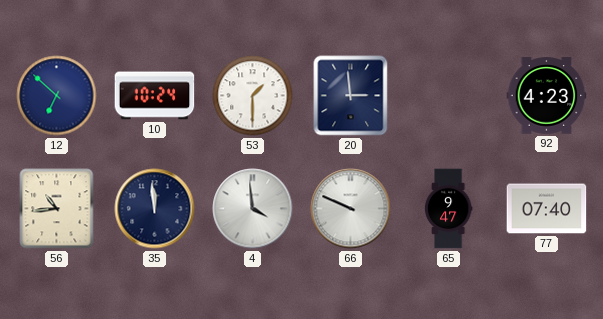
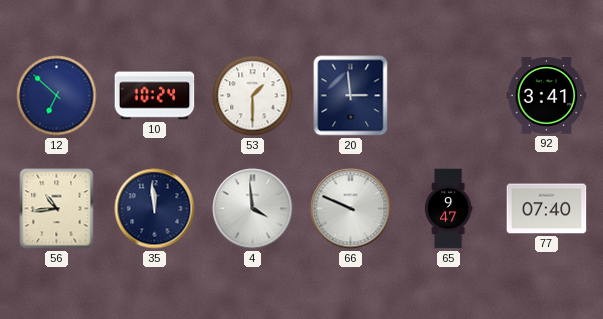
92: 4:23 -> 3:41
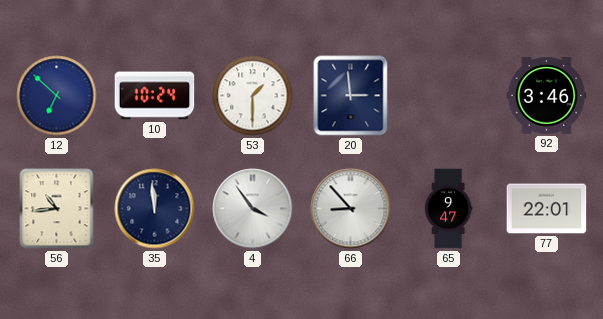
92: 3:41 -> 3:46
4: 3:59 -> 3:54
66: 9:49 -> 8:53
77: 07:40 -> 22:01
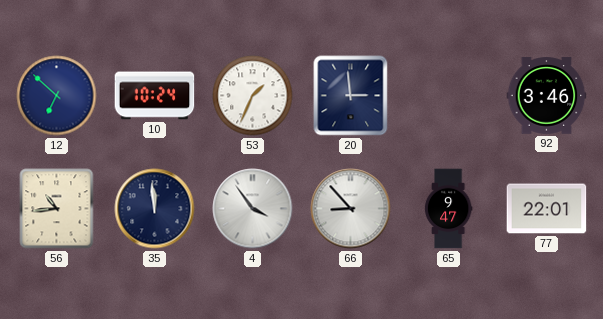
53: 1:30 -> 1:34
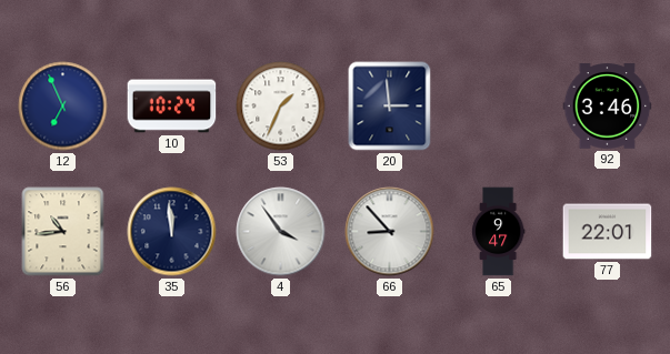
12: 6:52 -> 6:56
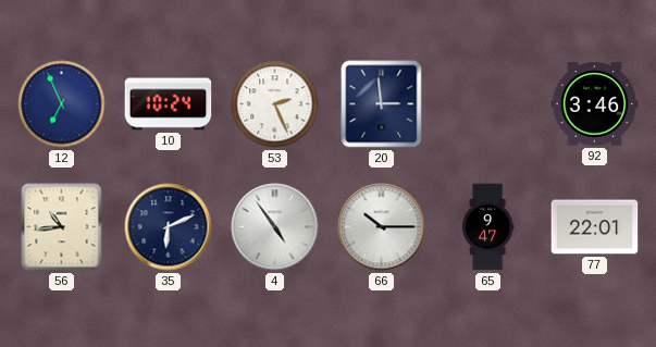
53: 1:34 -> 2:26
35: 11:59 -> 6:11
4: 3:54 -> 4:54
66: 8:53 -> 10:15
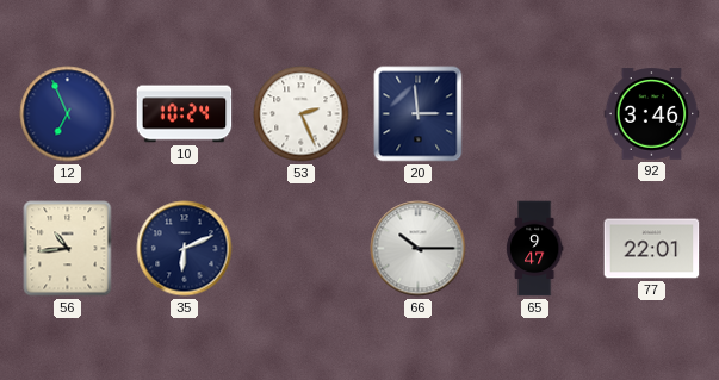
4: 4:54 -> none
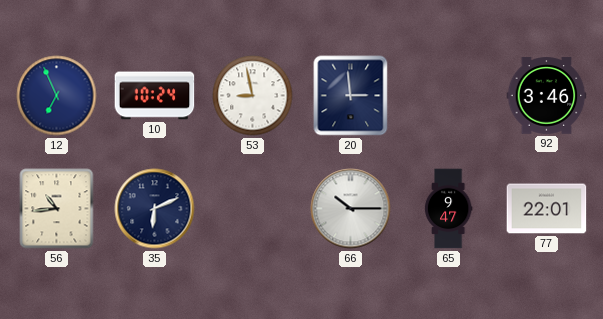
53: 2:26 -> 8:58
